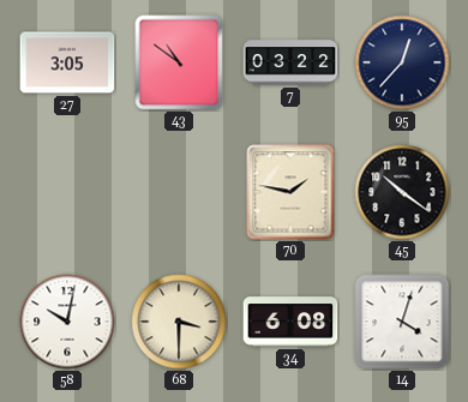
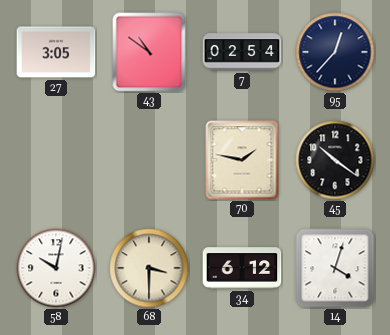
7: 03:22 -> 02:54
34: 6:08 -> 6:12
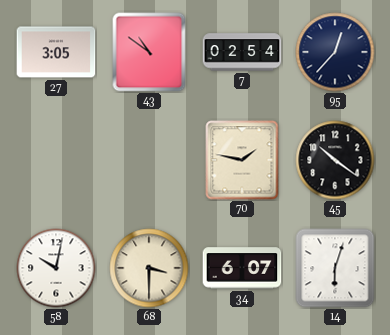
34: 6:12 -> 6:07
14: 4:03 -> 6:03
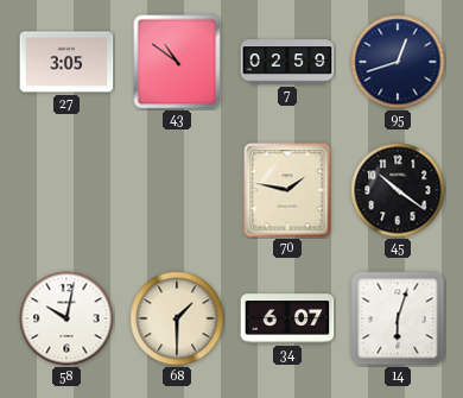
7: 02:54 -> 02:59
95: 12:37 -> 12:42
68: 3:30 -> 1:30
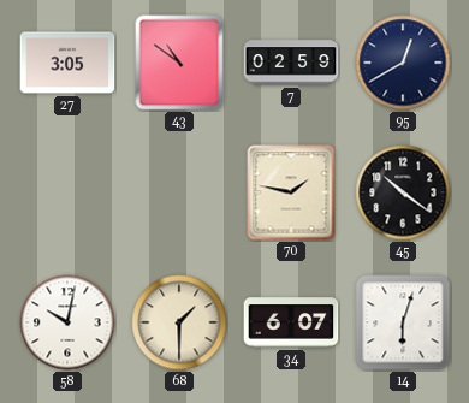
95: 12:42 -> 12:40
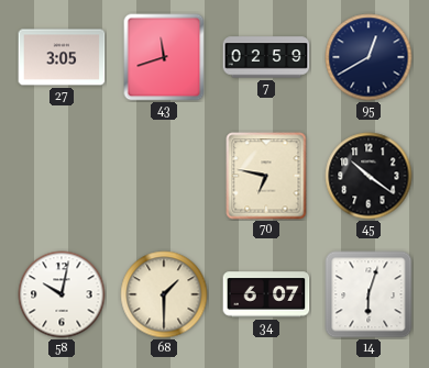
43: 10:51 -> 11:42
70: 1:47 -> 6:47
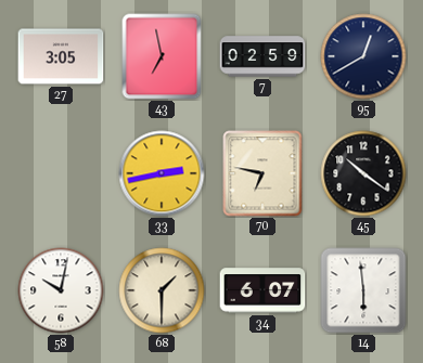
43: 11:42 -> 6:58
33: none -> 2:43
14: 6:03 -> 5:59
